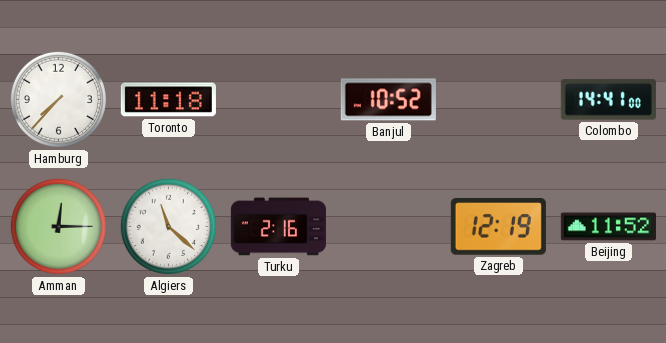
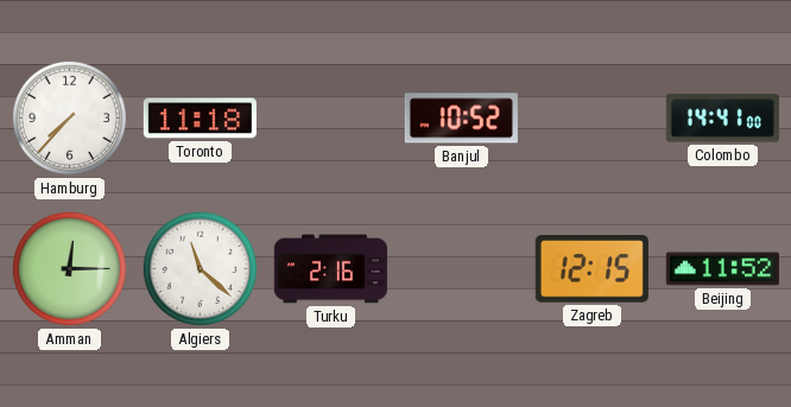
Zagreb: 12:19 -> 12:15
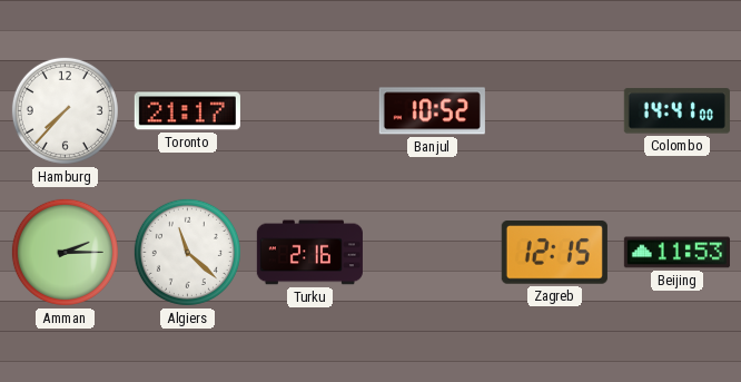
Toronto: 11:18 -> 21:17
Amman: 12:15 -> 2:15
Beijing: 11:52 -> 11:53
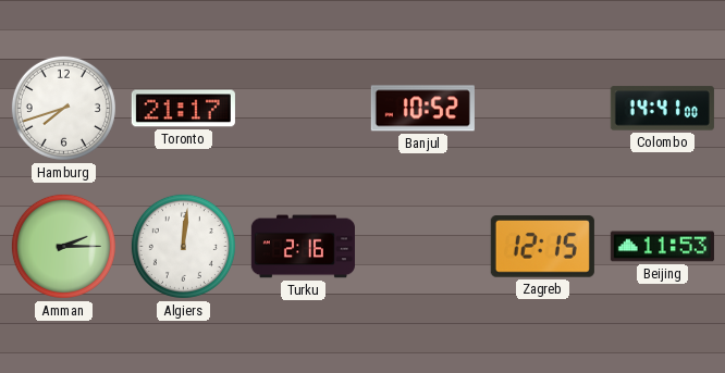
Hamburg: 7:37 -> 7:42
Algiers: 11:22 -> 12:01
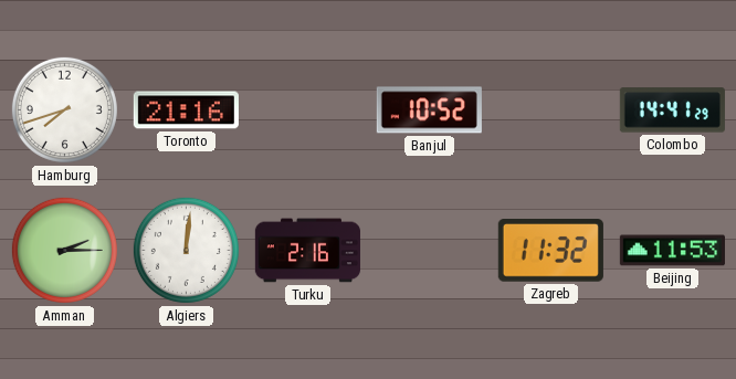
Toronto: 21:17 -> 21:16
Colombo: 14:41:00 -> 14:41:29
Zagreb: 12:15 -> 11:32
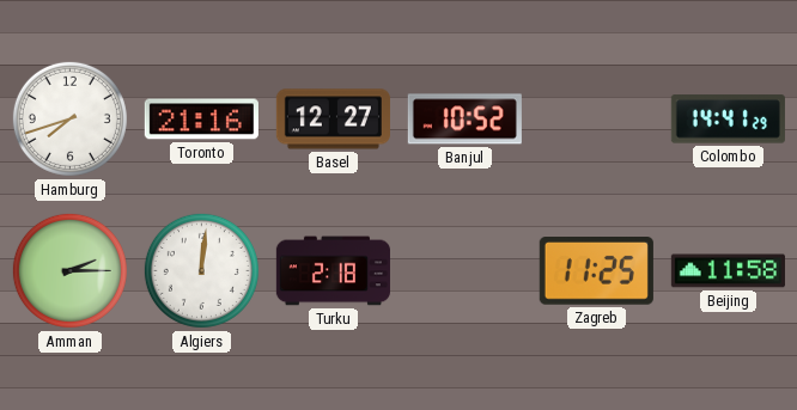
Basel: none -> 12:27
Turku: 2:16 -> 2:18
Zagreb: 11:32 -> 11:25
Beijing: 11:53 -> 11:58
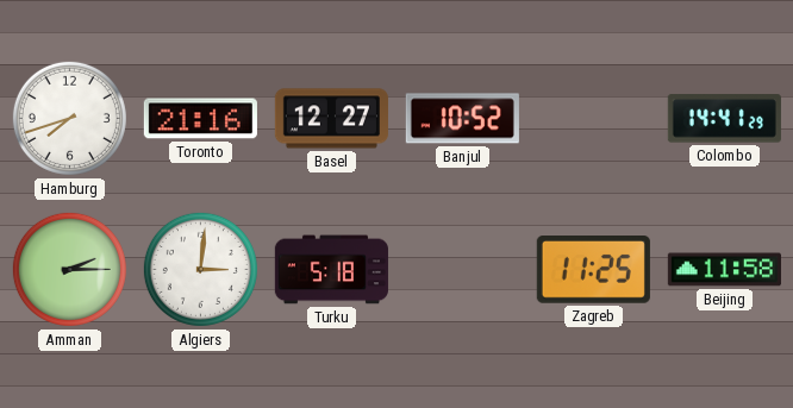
Algiers: 12:01 -> 3:01
Turku: 2:18 -> 5:18
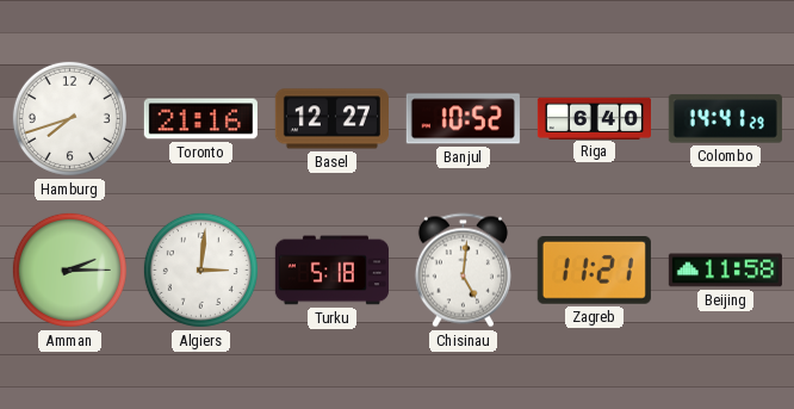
Riga: none -> 6:40
Chisinau: none -> 5:01
Zagreb: 11:25 -> 11:21
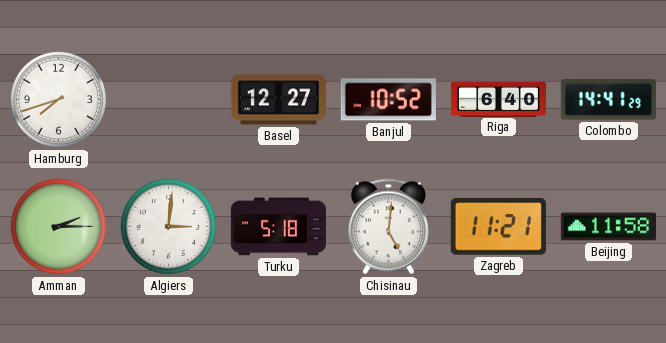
Toronto: 21:16 -> none
